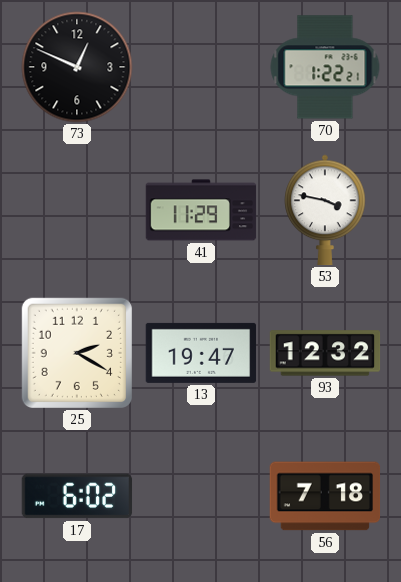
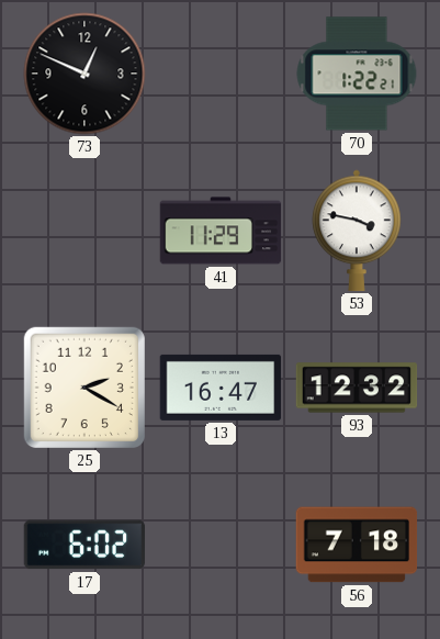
13: 19:47 -> 16:47
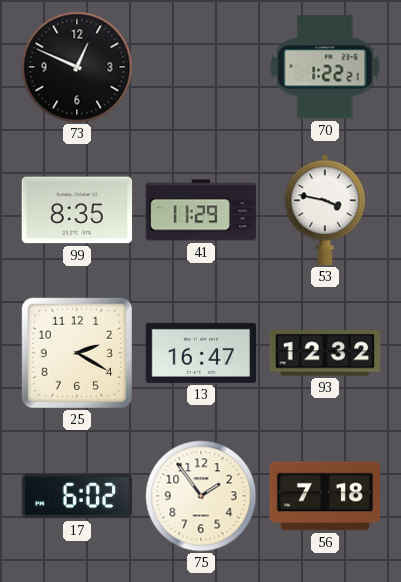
99: none -> 8:35
75: none -> 1:54
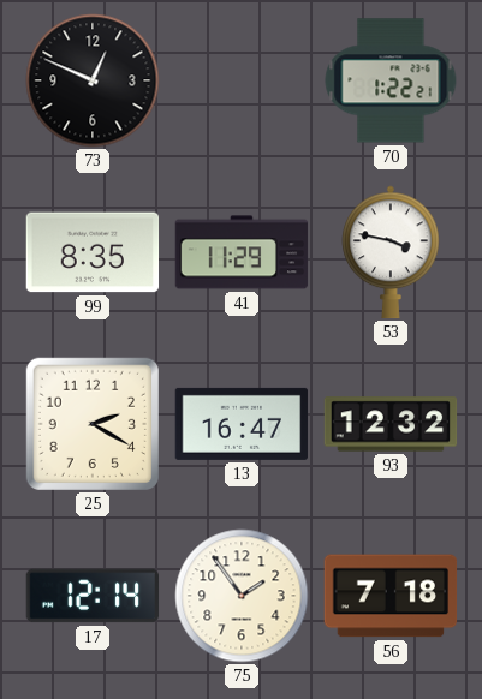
17: 6:02 -> 12:14
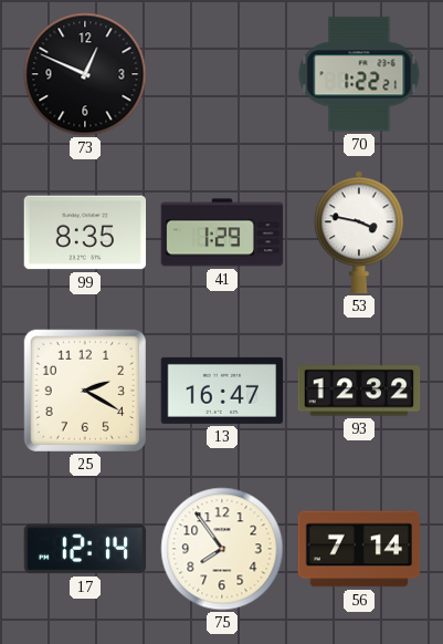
41: 11:29 -> 1:29
75: 1:54 -> 7:54
56: 7:18 -> 7:14
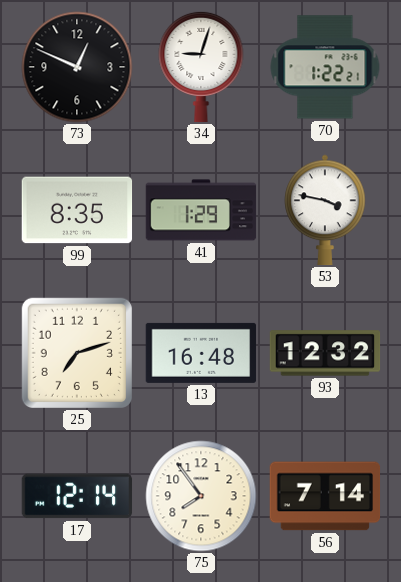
34: none -> 9:03
25: 2:20 -> 7:12
13: 16:47 -> 16:48
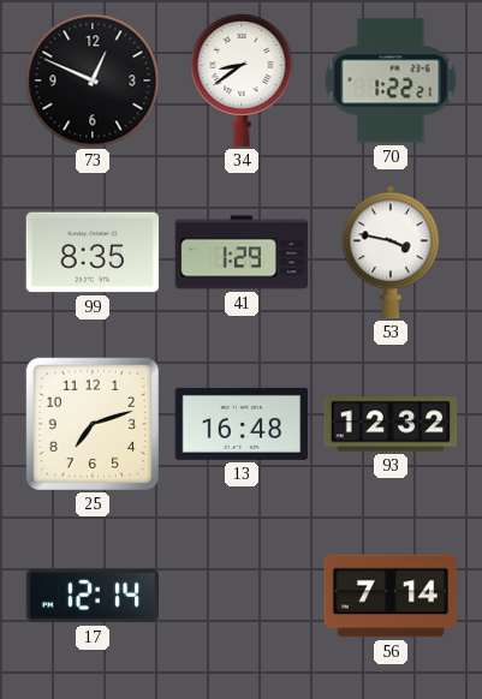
34: 9:03 -> 8:39
75: 7:54 -> none
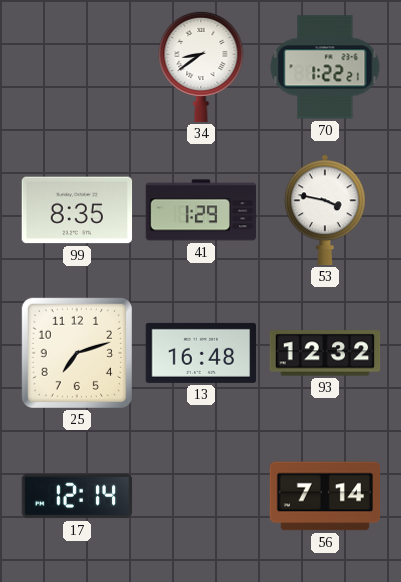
73: 12:49 -> none
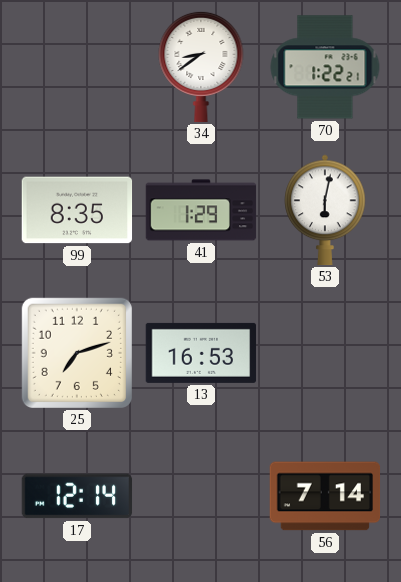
53: 3:47 -> 6:02
13: 16:48 -> 16:53
93: 12:32 -> none
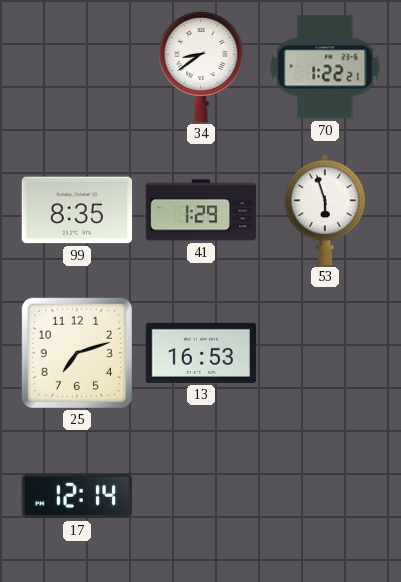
53: 6:02 -> 5:57
56: 7:14 -> none
